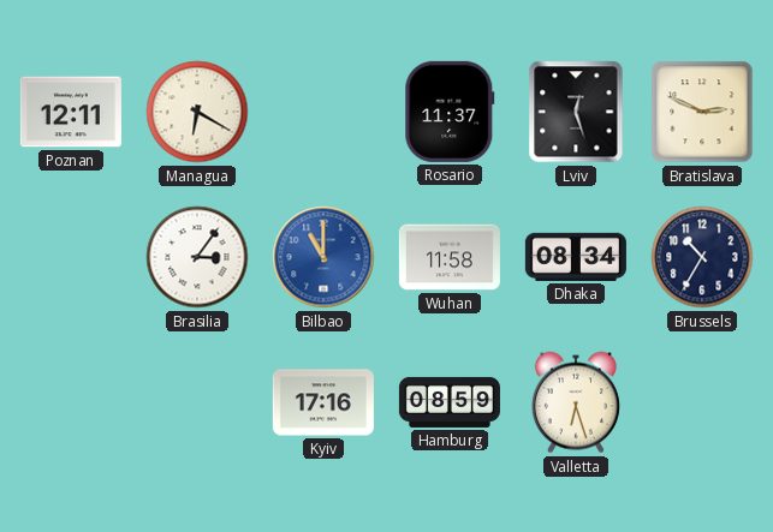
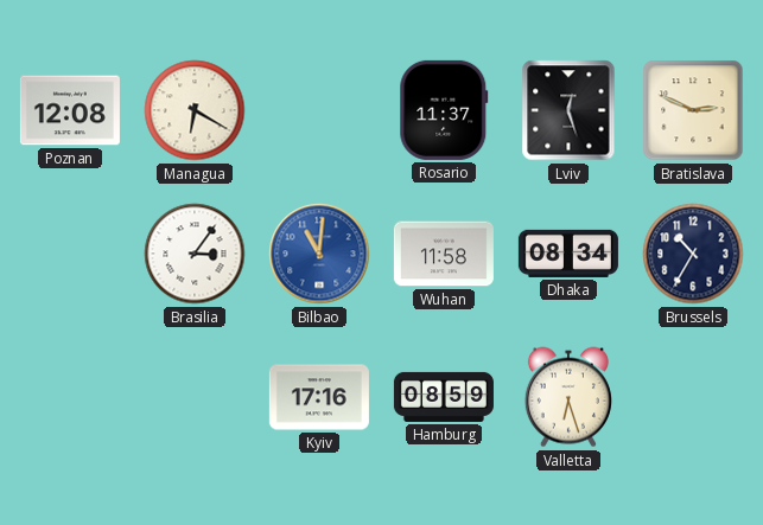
Poznan: 12:11 -> 12:08
Bilbao: 11:00 -> 11:01
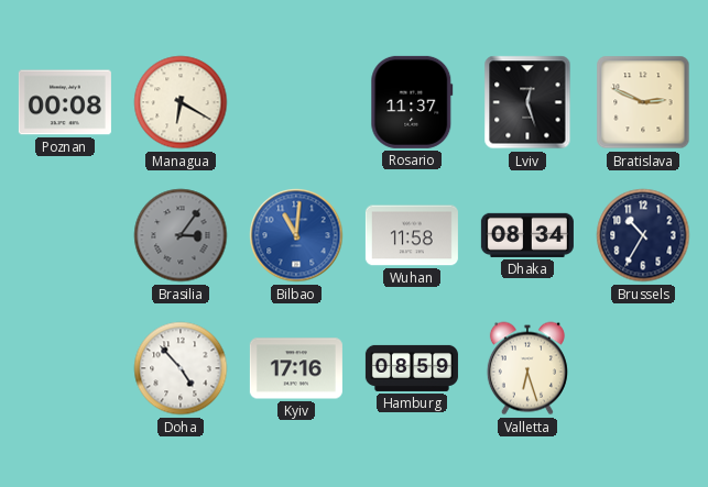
Poznan: 12:08 -> 00:08
Brasilia dial: white -> grey
Doha: none -> 4:53
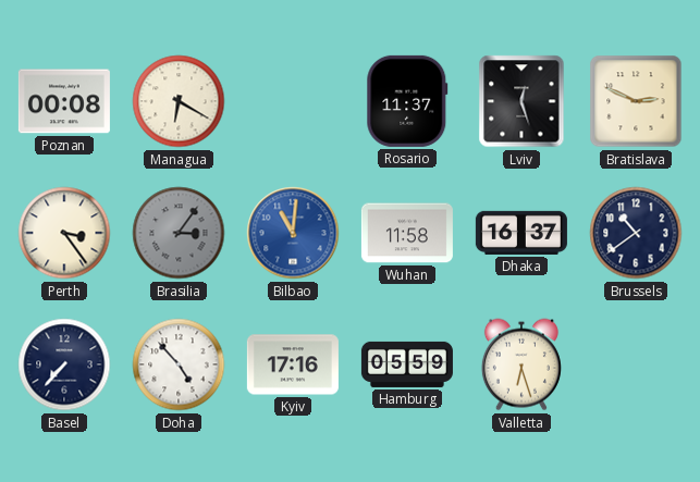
Perth: none -> 3:24
Dhaka: 08:34 -> 16:37
Brussels: 10:35 -> 10:39
Basel: none -> 7:37
Hamburg: 08:59 -> 05:59
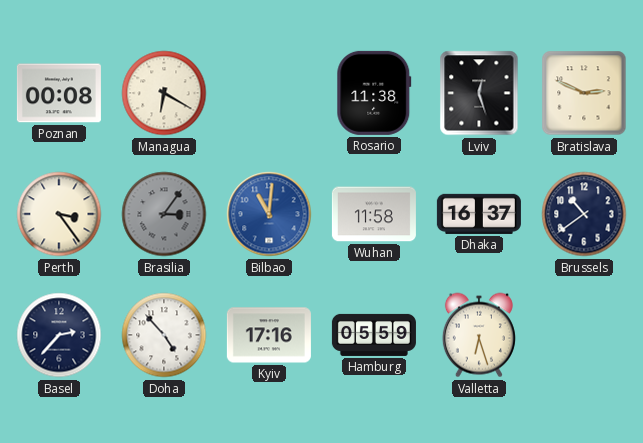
Rosario: 11:37 -> 11:38
Basel: 7:37 -> 2:37
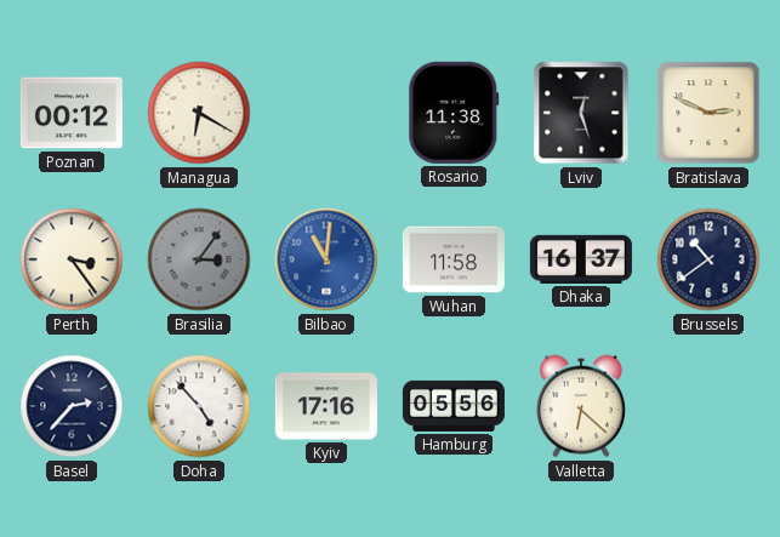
Poznan: 00:08 -> 00:12
Hamburg: 05:59 -> 05:56
Valletta: 6:27 -> 6:22
